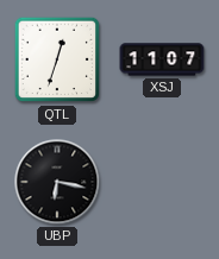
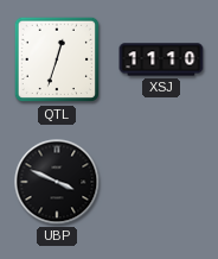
XSJ: 11:07 -> 11:10
UBP: 6:17 -> 3:49
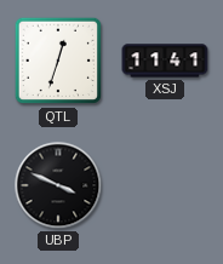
XSJ: 11:10 -> 11:41
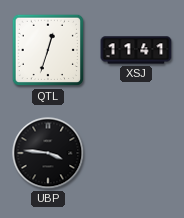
UBP: 3:49 -> 3:46
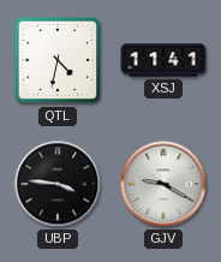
QTL: 12:33 -> 4:32
GJV: none -> 9:20
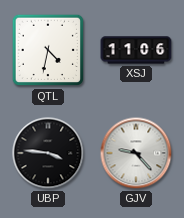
XSJ: 11:41 -> 11:06
GJV: 9:20 -> 9:23
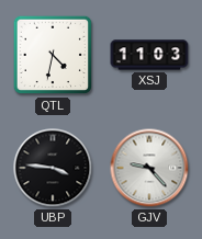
XSJ: 11:06 -> 11:03
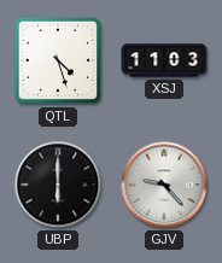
QTL: 4:32 -> 4:27
UBP: 3:46 -> 6:00
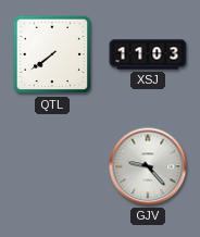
QTL: 4:27 -> 7:39
UBP: 6:00 -> none
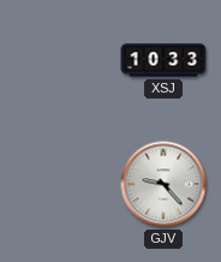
QTL: 7:39 -> none
XSJ: 11:03 -> 10:33
